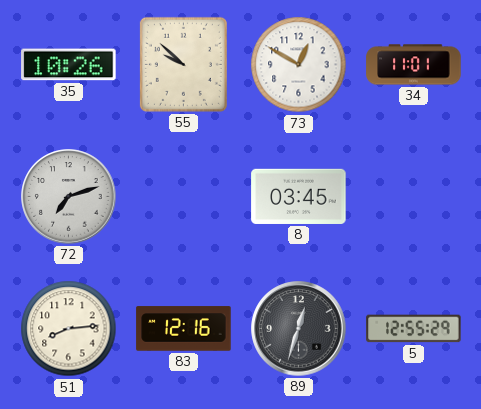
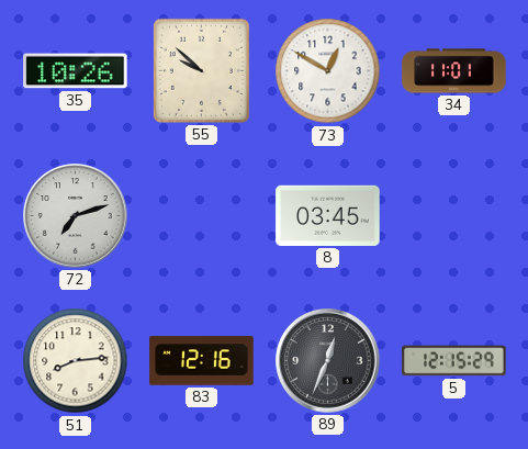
89: 12:33 -> 12:34
5: 12:55 -> 12:15
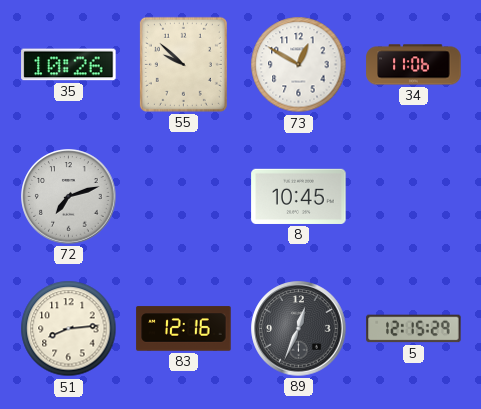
34: 11:01 -> 11:06
8: 03:45 -> 10:45
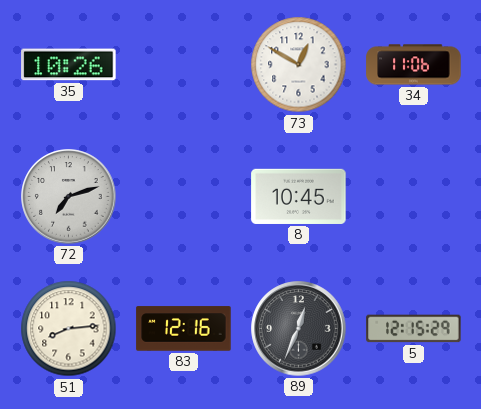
55: 9:52 -> none
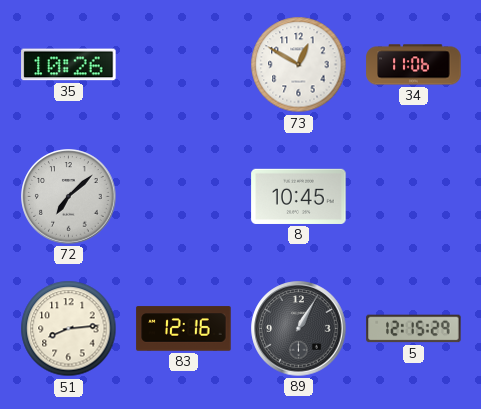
72: 7:12 -> 7:08
89: 12:34 -> 1:05
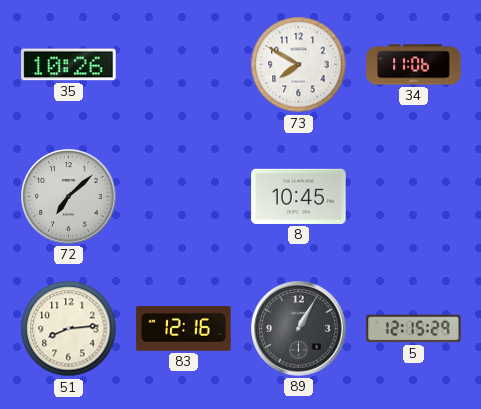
73: 12:50 -> 7:50
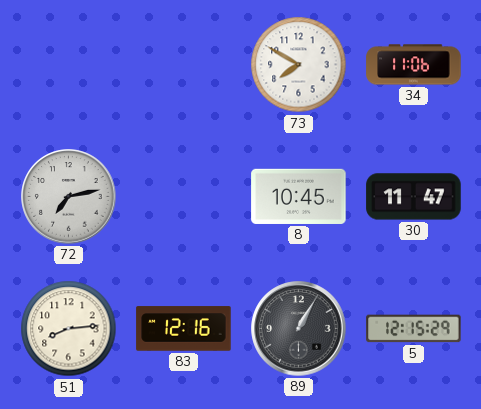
35: 10:26 -> none
72: 7:08 -> 7:13
30: none -> 11:47
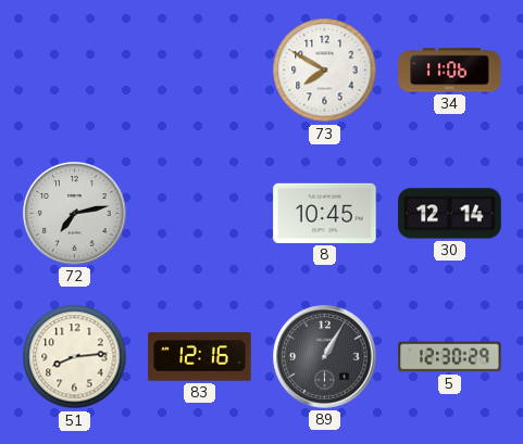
30: 11:47 -> 12:14
5: 12:15 -> 12:30
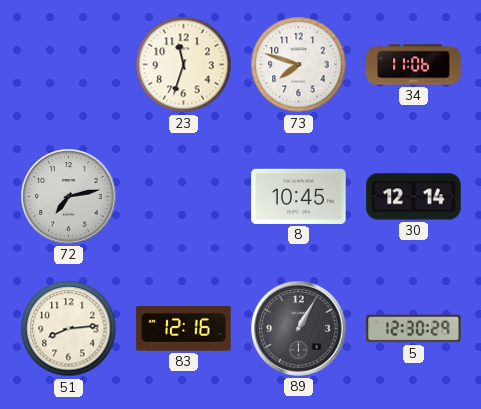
23: none -> 11:33
73: 7:50 -> 7:48
